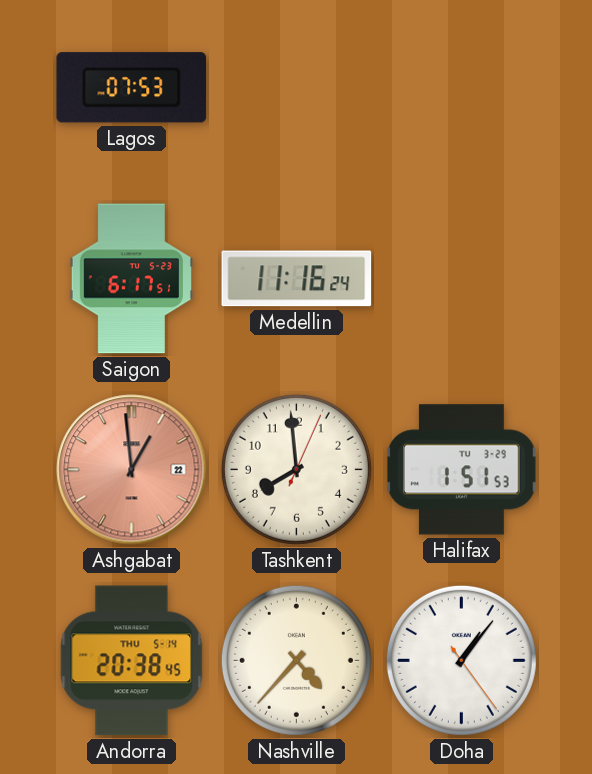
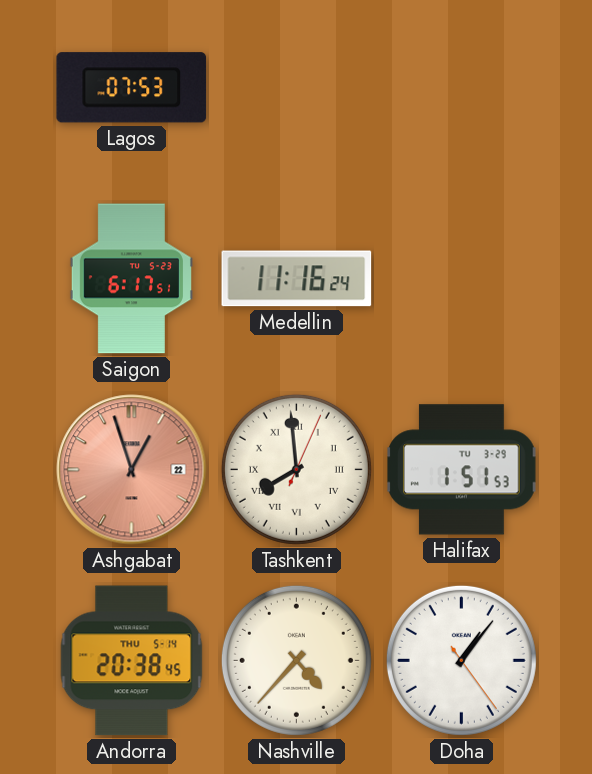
Ashgabat: 12:59 -> 12:57
Tashkent numerals: Arabic -> Roman
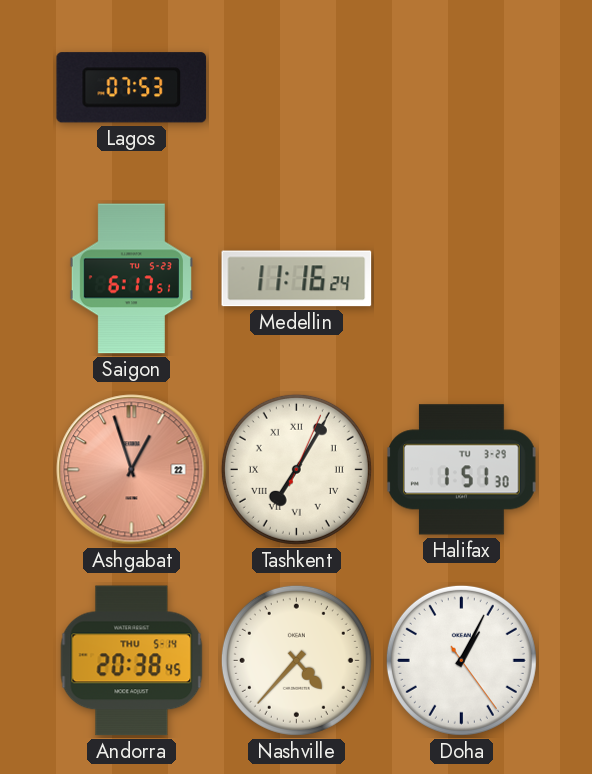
Tashkent: 7:59 -> 7:05
Halifax: 1:51:53 -> 1:51:30
Doha: 1:06 -> 1:04
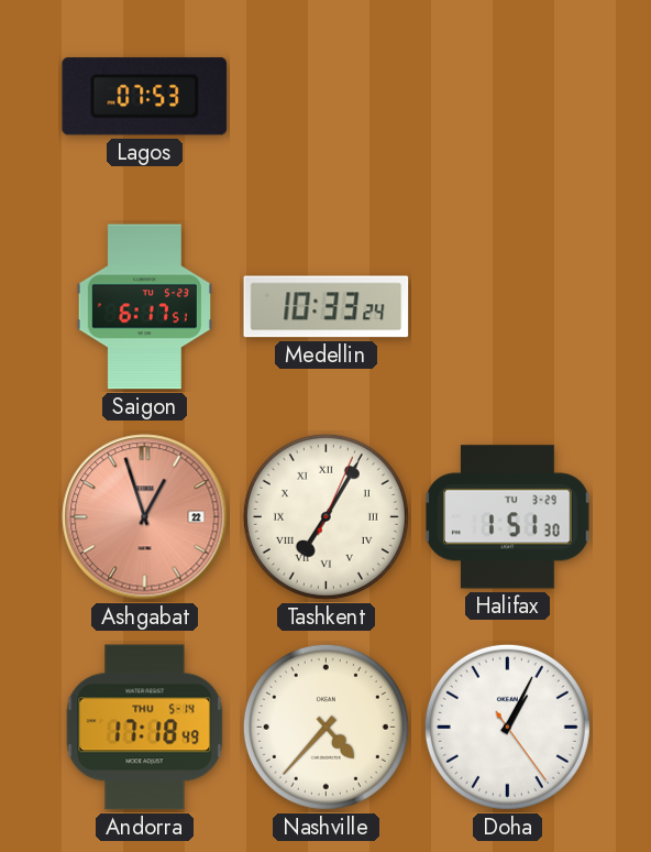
Medellin: 11:16 -> 10:33
Andorra: 20:38 -> 17:18
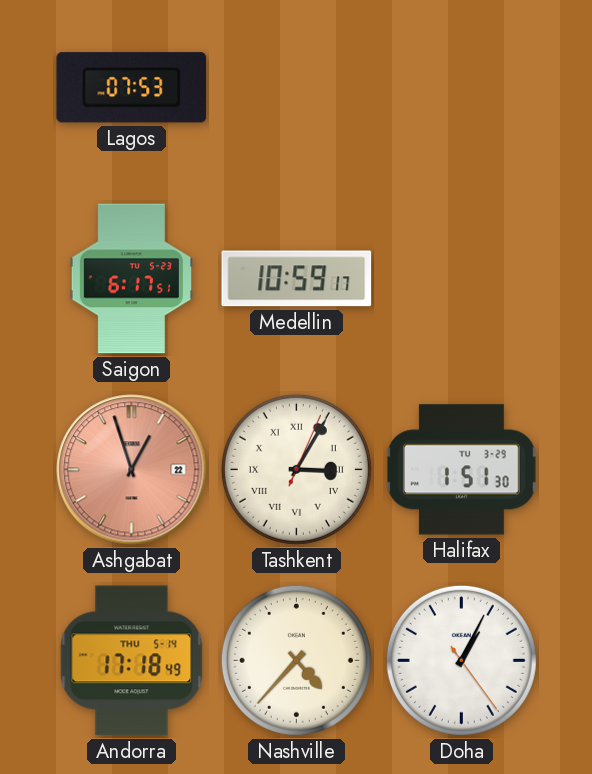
Medellin: 10:33 -> 10:59
Tashkent: 7:05 -> 3:05
